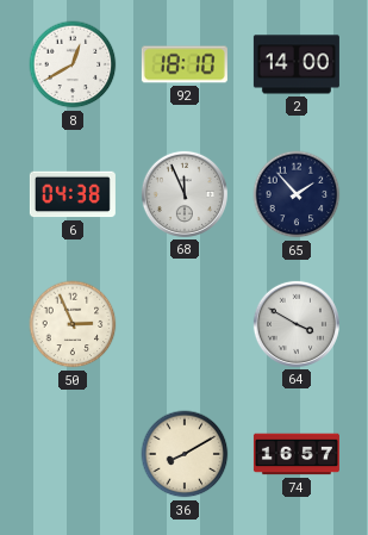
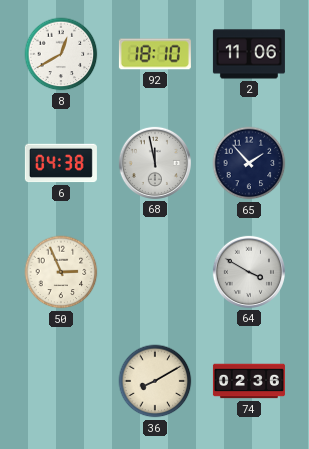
2: 14:00 -> 11:06
68: 11:56 -> 11:58
74: 16:57 -> 02:36
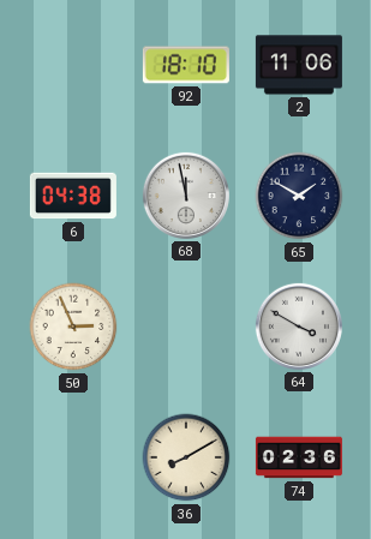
8: 12:40 -> none
65: 1:53 -> 1:50
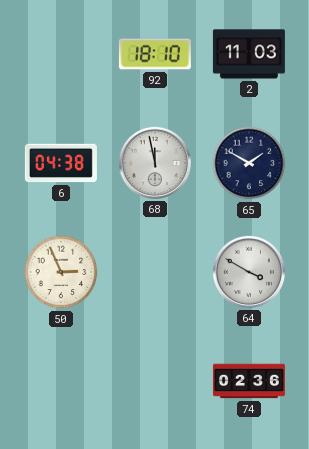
2: 11:06 -> 11:03
36: 8:10 -> none
